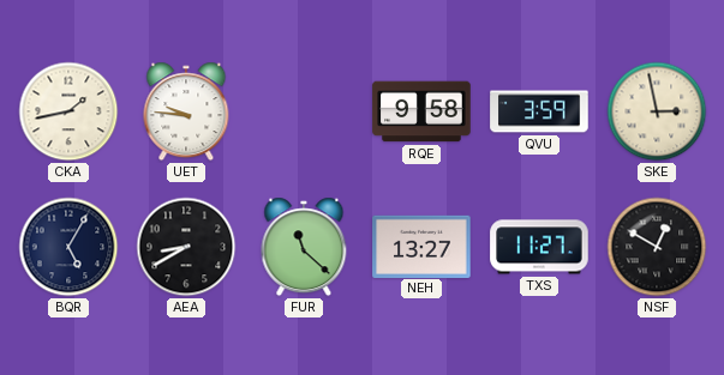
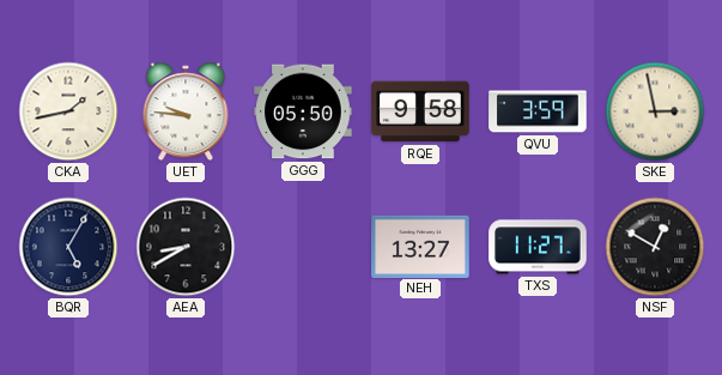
GGG: none -> 05:50
FUR: 11:22 -> none
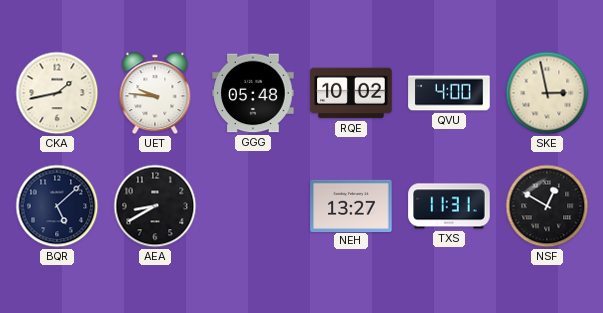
GGG: 05:50 -> 05:48
RQE: 9:58 -> 10:02
QVU: 3:59 -> 4:00
BQR: 5:05 -> 5:08
TXS: 11:27 -> 11:31
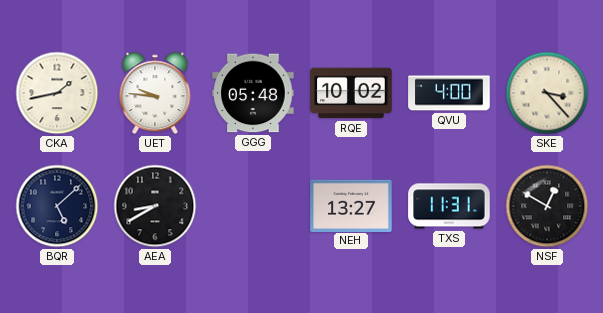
SKE: 2:58 -> 3:23
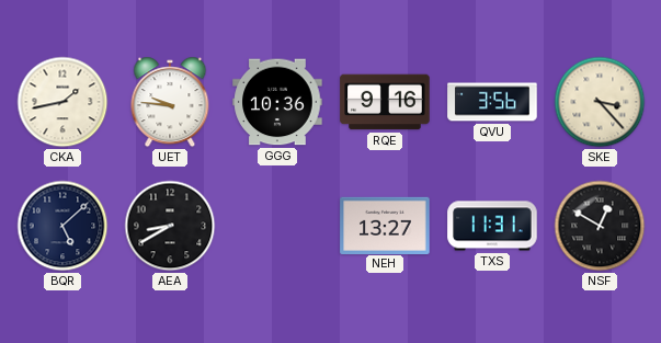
GGG: 05:48 -> 10:36
RQE: 10:02 -> 9:16
QVU: 4:00 -> 3:56
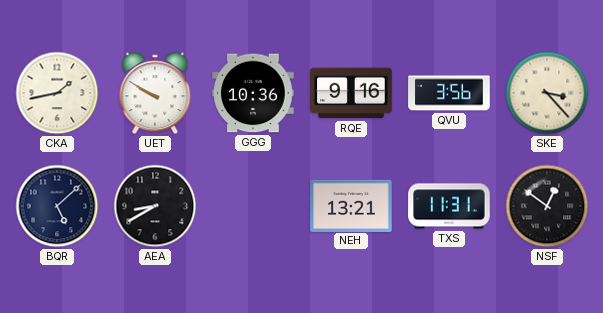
UET: 9:46 -> 9:50
NEH: 13:27 -> 13:21
NSF: 12:50 -> 12:51
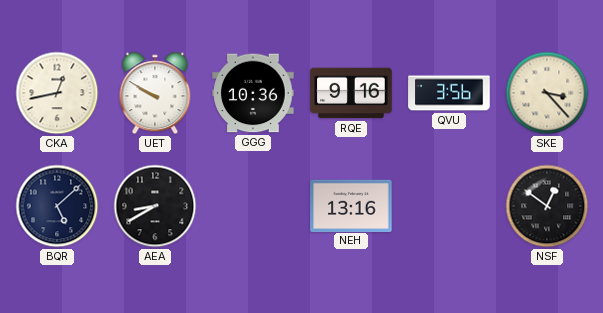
CKA: 1:43 -> 12:43
NEH: 13:21 -> 13:16
TXS: 11:31 -> none
